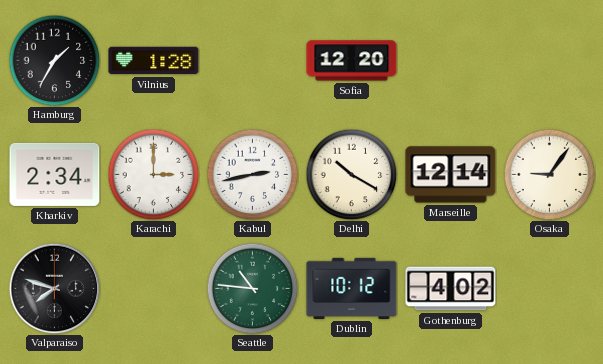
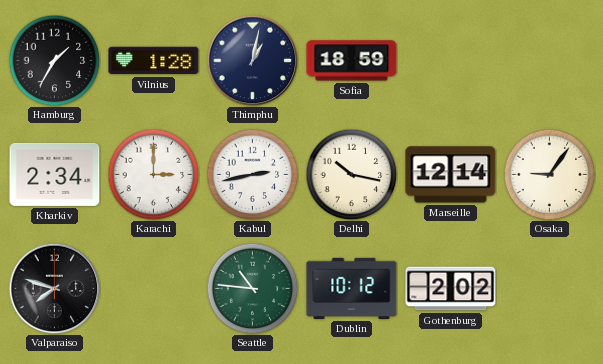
Thimphu: none -> 1:02
Sofia: 12:20 -> 18:59
Delhi: 10:20 -> 10:17
Gothenburg: 4:02 -> 2:02
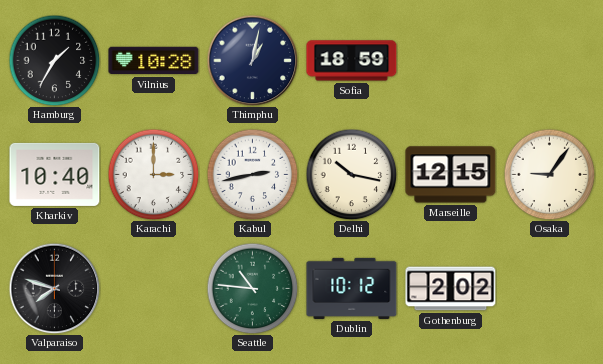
Vilnius: 1:28 -> 10:28
Kharkiv: 2:34 -> 10:40
Marseille: 12:14 -> 12:15
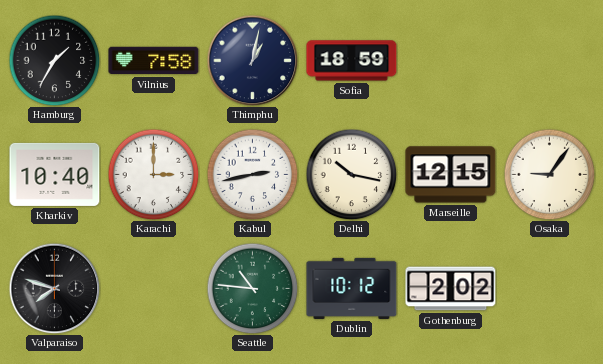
Vilnius: 10:28 -> 7:58
